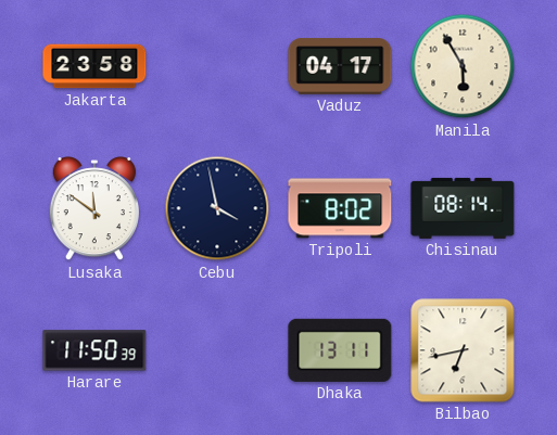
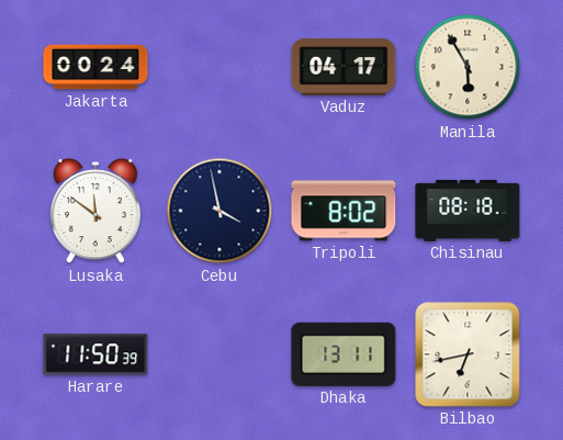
Jakarta: 23:58 -> 00:24
Chisinau: 08:14 -> 08:18
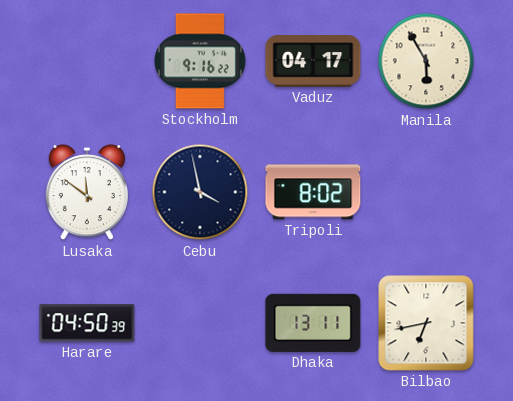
Jakarta: 00:24 -> none
Stockholm: none -> 9:16
Chisinau: 08:18 -> none
Harare: 11:50 -> 04:50
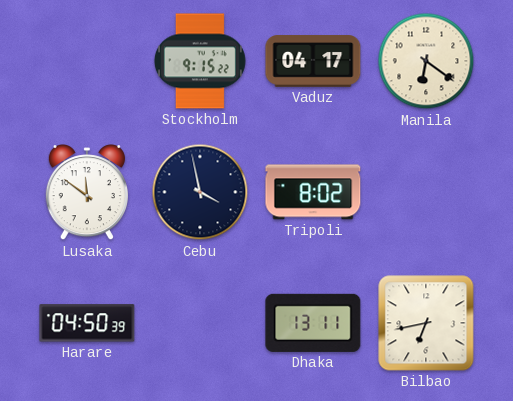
Stockholm: 9:16 -> 9:15
Manila: 5:55 -> 6:21
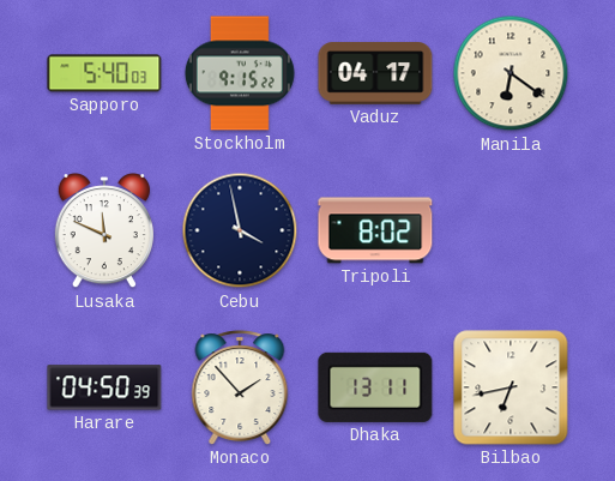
Sapporo: none -> 5:40
Lusaka: 11:51 -> 11:49
Monaco: none -> 1:53
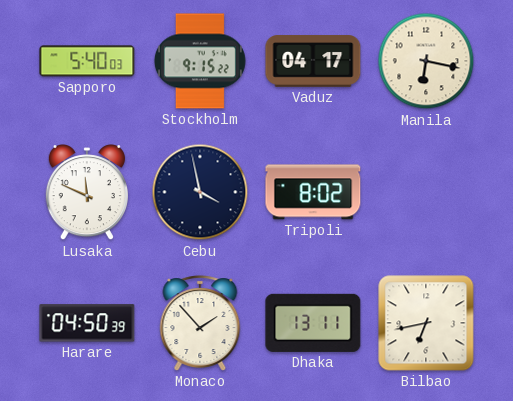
Manila: 6:21 -> 6:17
